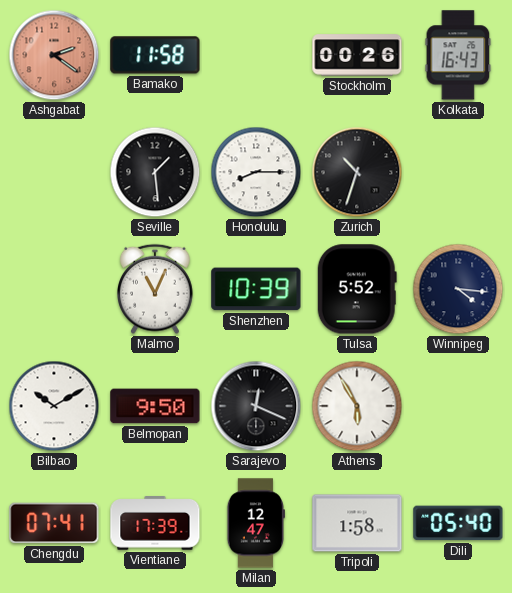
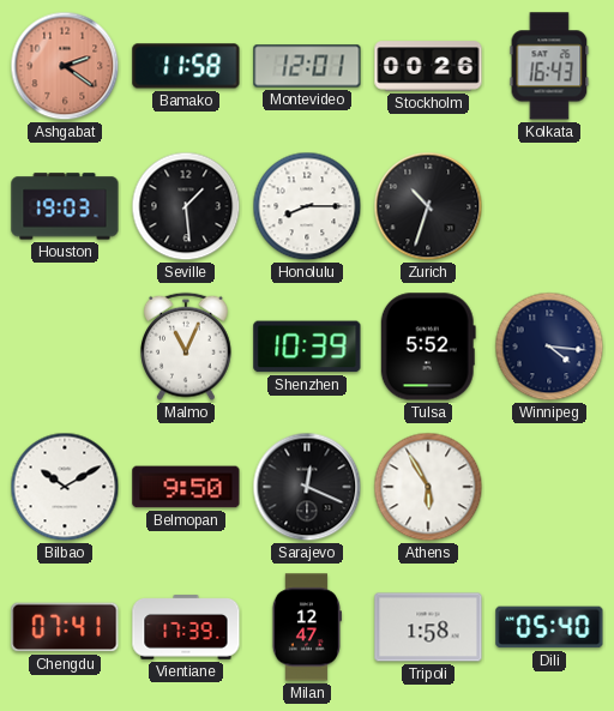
Montevideo: none -> 12:01
Houston: none -> 19:03
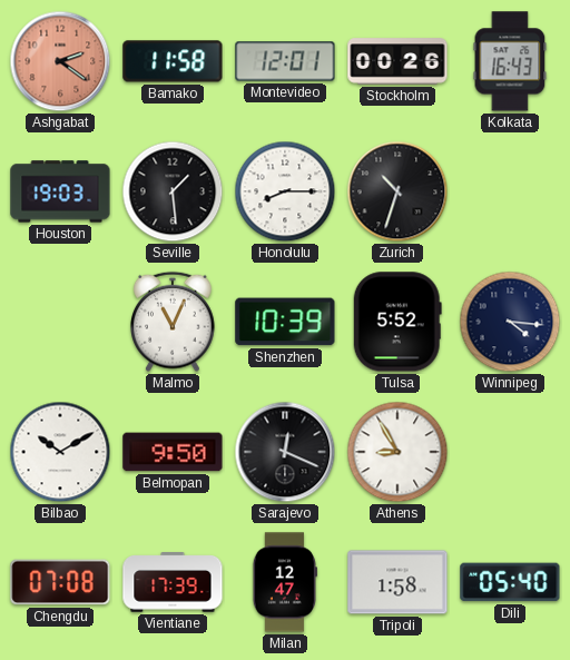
Athens: 5:55 -> 8:55
Chengdu: 07:41 -> 07:08
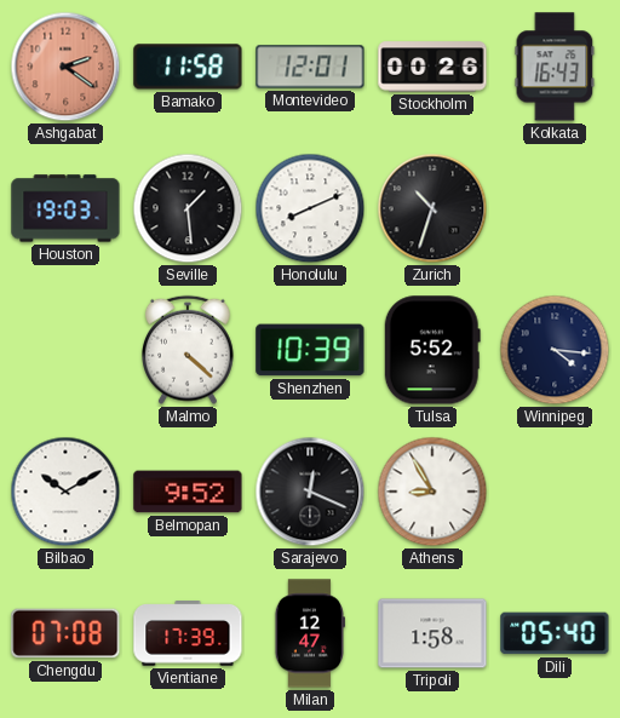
Honolulu: 8:15 -> 8:11
Malmo: 11:04 -> 4:22
Belmopan: 9:50 -> 9:52
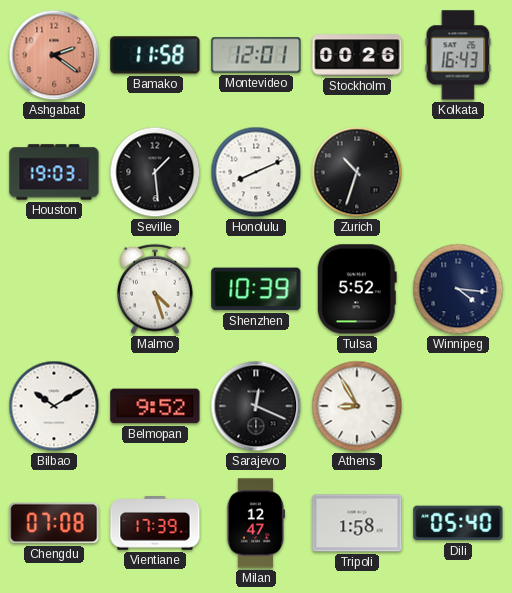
Malmo: 4:22 -> 4:27
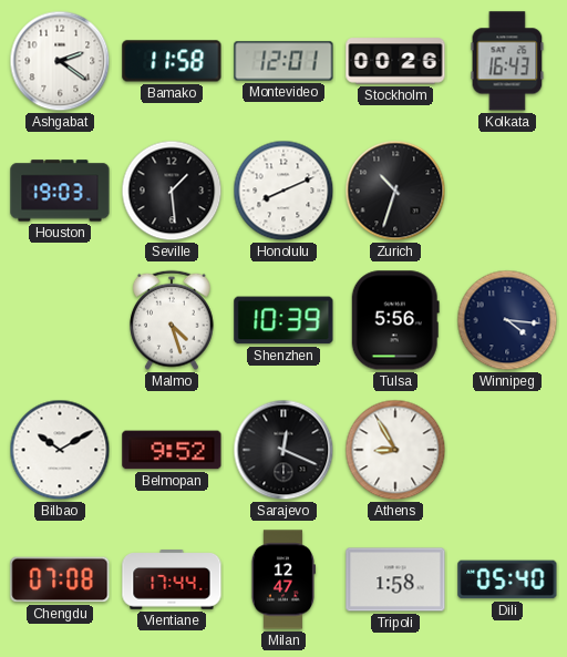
Ashgabat dial: salmon -> white
Tulsa: 5:52 -> 5:56
Vientiane: 17:39 -> 17:44
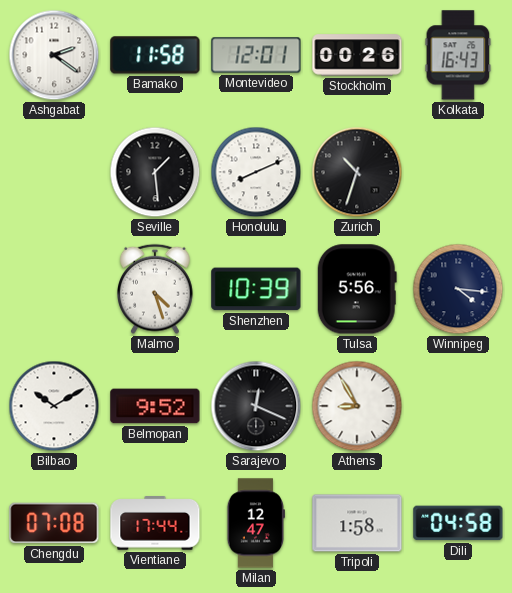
Houston: 19:03 -> none
Dili: 05:40 -> 04:58
